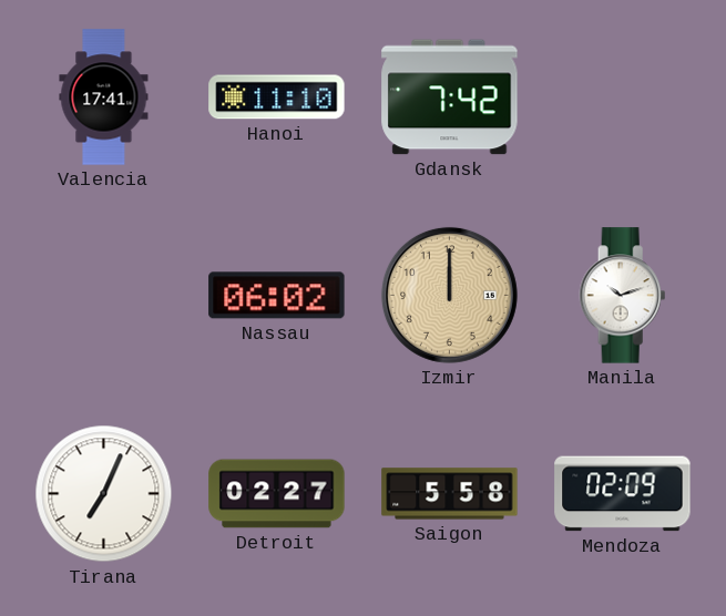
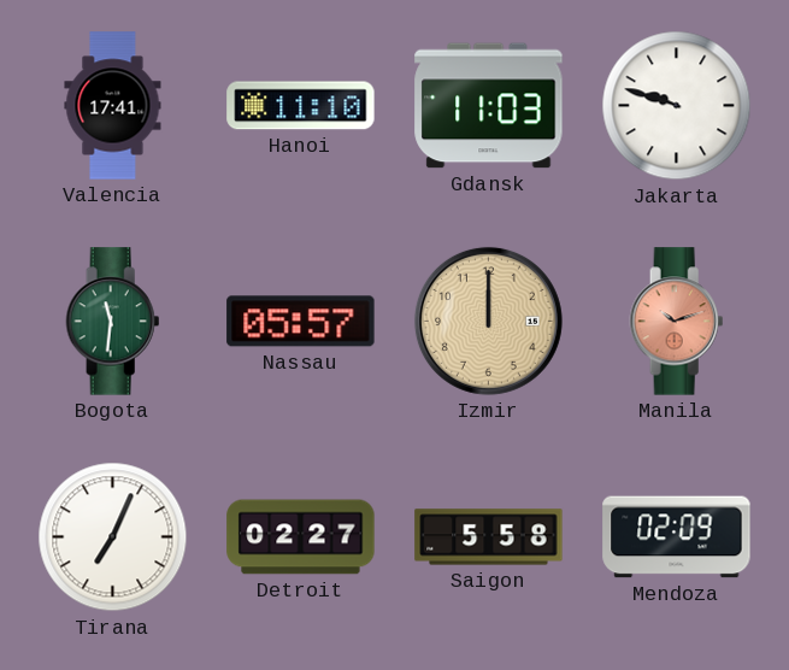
Gdansk: 7:42 -> 11:03
Jakarta: none -> 9:48
Bogota: none -> 11:31
Nassau: 06:02 -> 05:57
Manila dial: white -> salmon
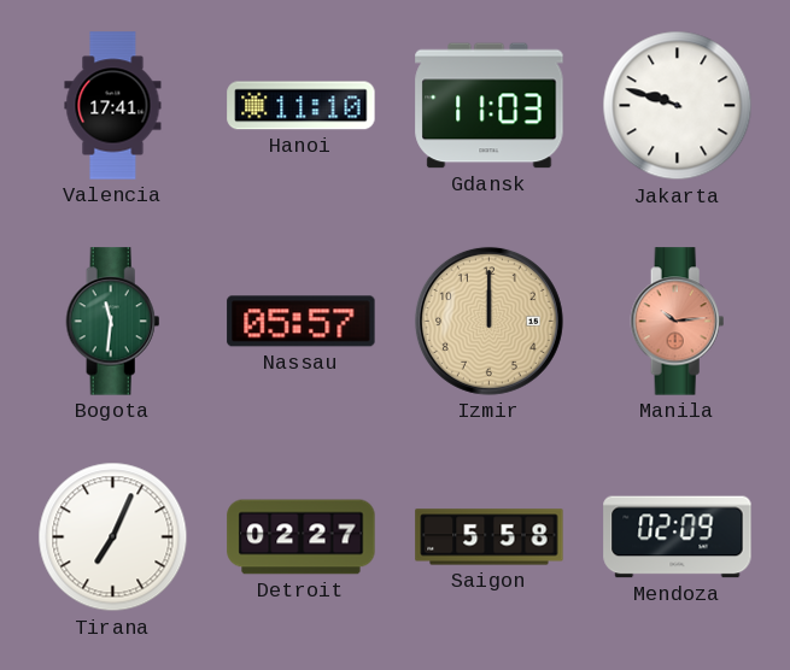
Manila: 10:12 -> 10:14
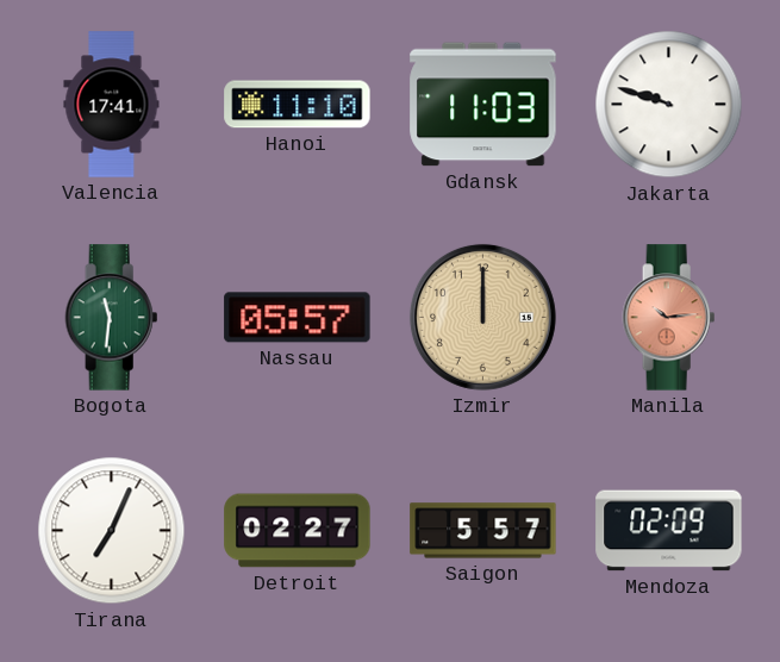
Saigon: 5:58 -> 5:57
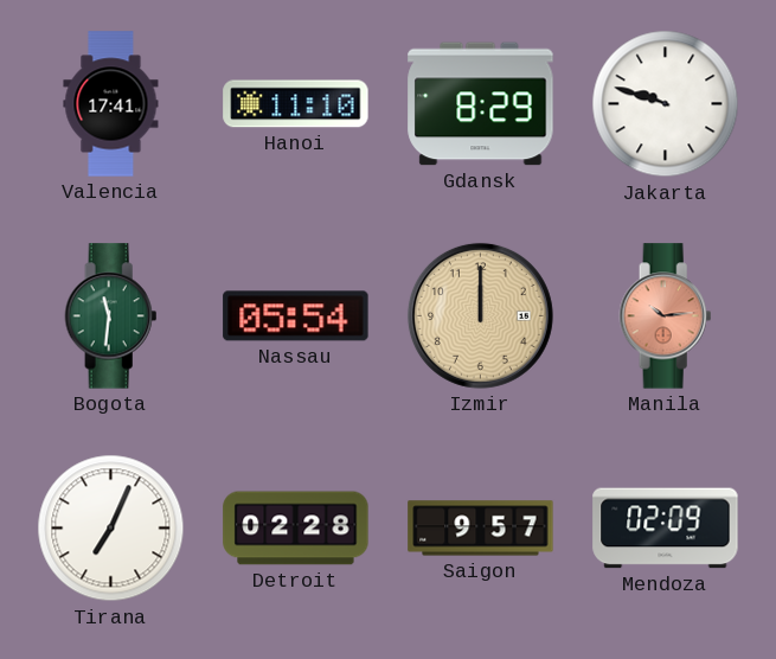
Gdansk: 11:03 -> 8:29
Nassau: 05:57 -> 05:54
Detroit: 02:27 -> 02:28
Saigon: 5:57 -> 9:57
